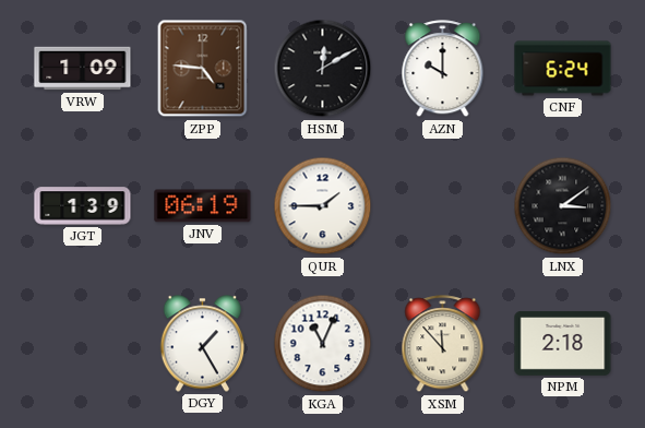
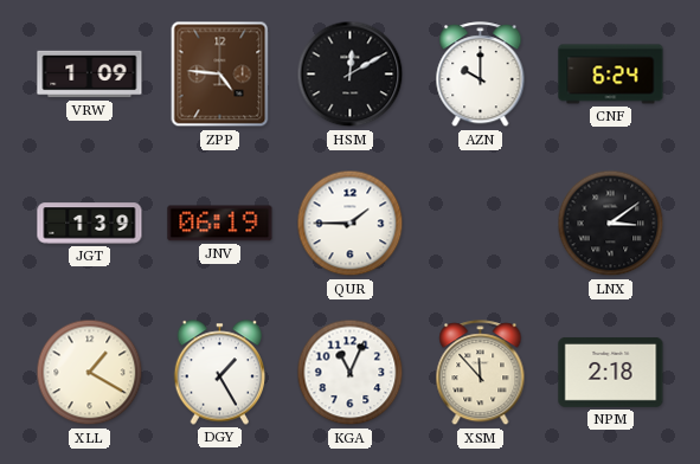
XLL: none -> 1:20
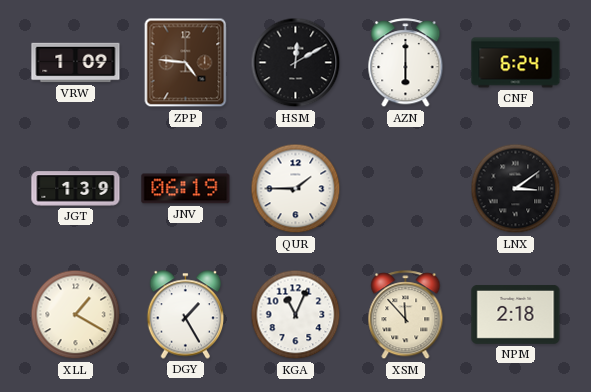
AZN: 10:00 -> 6:00
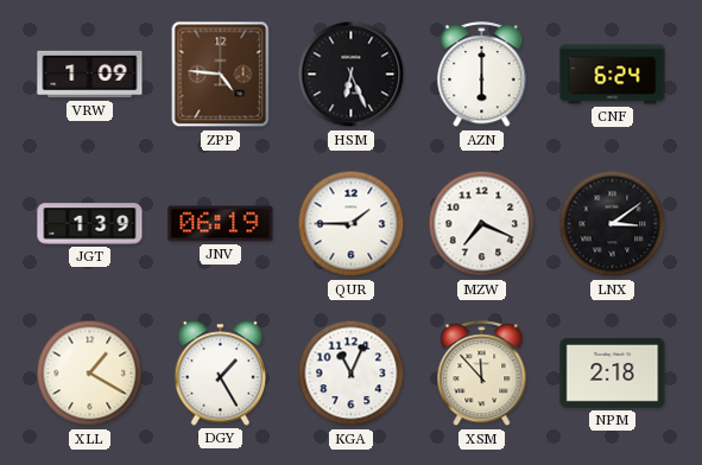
HSM: 12:10 -> 6:26
MZW: none -> 7:19
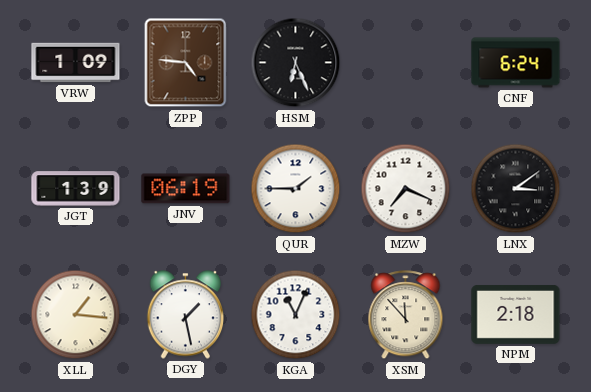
AZN: 6:00 -> none
XLL: 1:20 -> 1:16
DGY: 1:25 -> 1:28
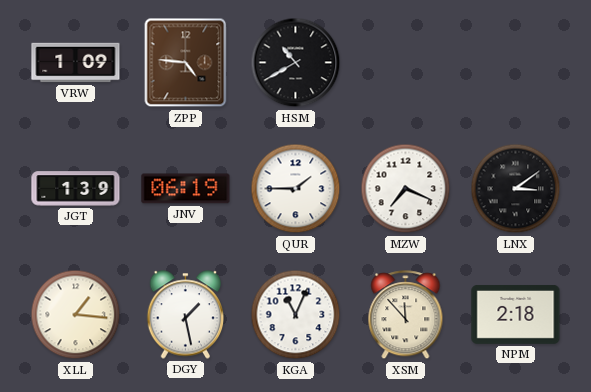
HSM: 6:26 -> 10:40
CNF: 6:24 -> none
